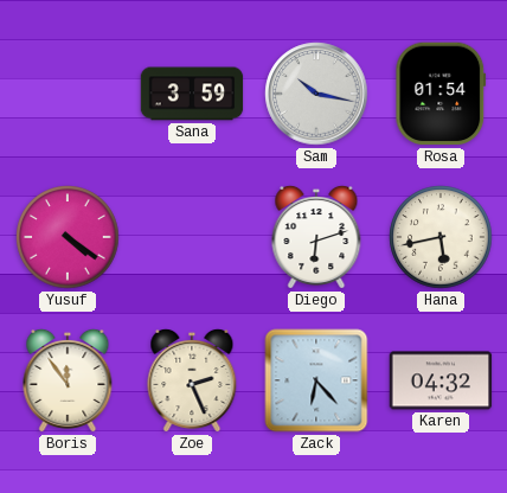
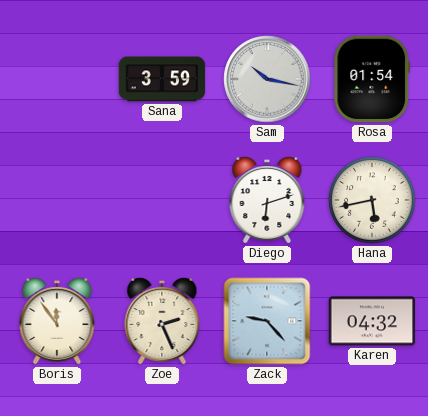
Yusuf: 4:21 -> none
Zack: 6:23 -> 9:23
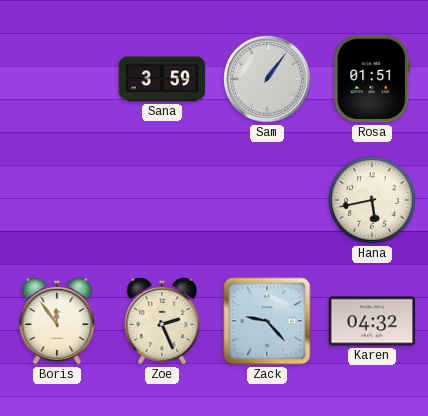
Sam: 10:17 -> 1:06
Rosa: 01:54 -> 01:51
Diego: 6:12 -> none
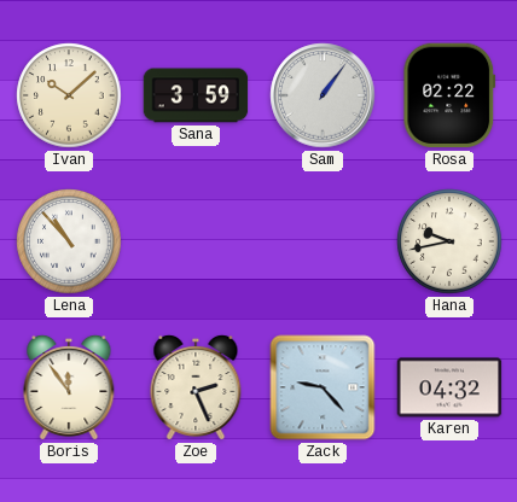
Ivan: none -> 10:08
Rosa: 01:51 -> 02:22
Lena: none -> 10:53
Hana: 5:43 -> 9:43
